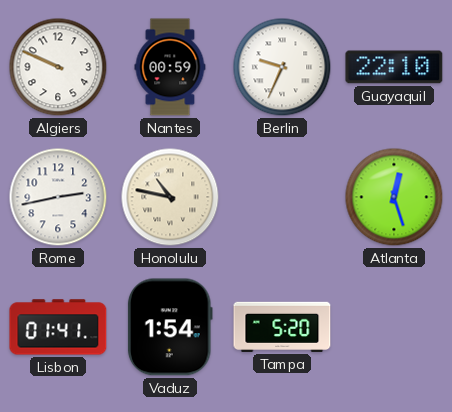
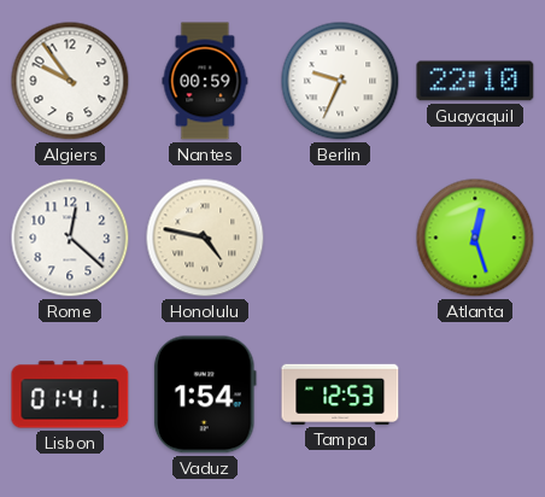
Algiers: 9:49 -> 9:54
Rome: 2:43 -> 12:22
Honolulu: 10:47 -> 4:47
Tampa: 5:20 -> 12:53
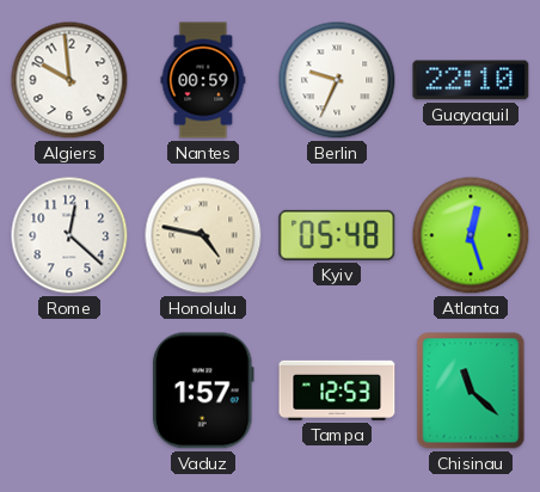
Algiers: 9:54 -> 9:59
Kyiv: none -> 05:48
Lisbon: 01:41 -> none
Vaduz: 1:54 -> 1:57
Chisinau: none -> 11:22
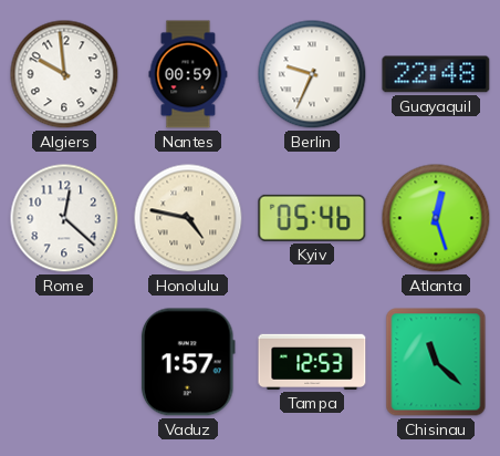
Guayaquil: 22:10 -> 22:48
Kyiv: 05:48 -> 05:46
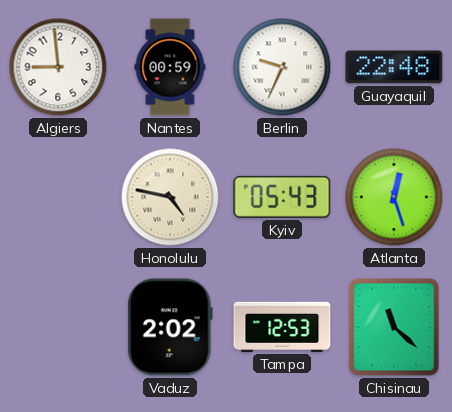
Algiers: 9:59 -> 8:59
Rome: 12:22 -> none
Kyiv: 05:46 -> 05:43
Vaduz: 1:57 -> 2:02
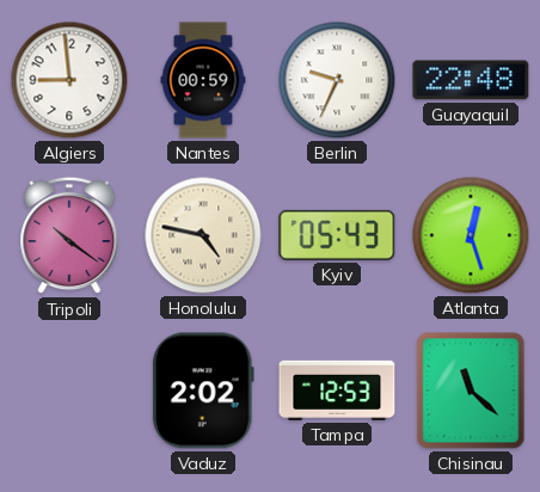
Tripoli: none -> 10:21
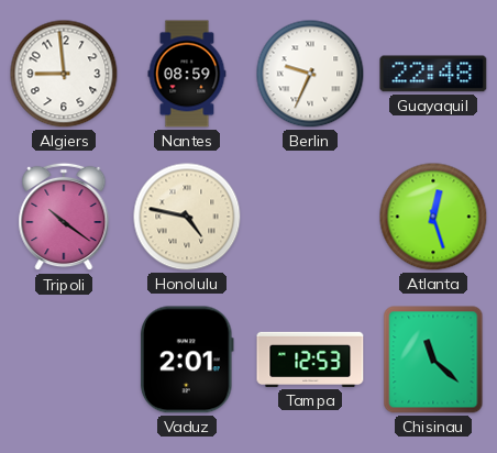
Nantes: 00:59 -> 08:59
Kyiv: 05:43 -> none
Vaduz: 2:02 -> 2:01
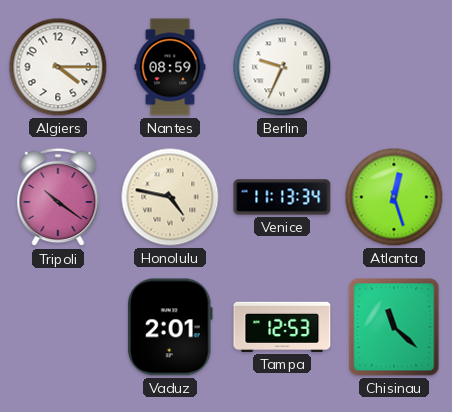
Algiers: 8:59 -> 4:15
Guayaquil: 22:48 -> none
Venice: none -> 11:13
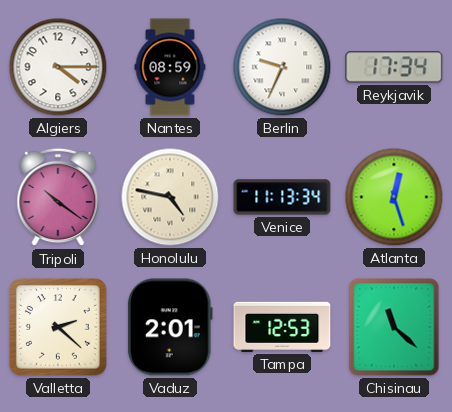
Reykjavik: none -> 17:34
Valletta: none -> 2:22
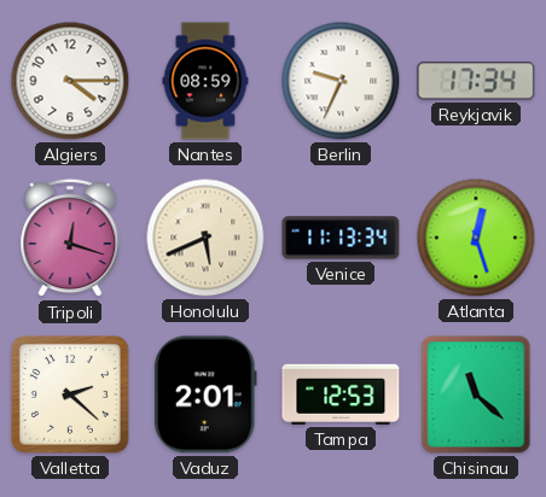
Tripoli: 10:21 -> 12:18
Honolulu: 4:47 -> 5:41
